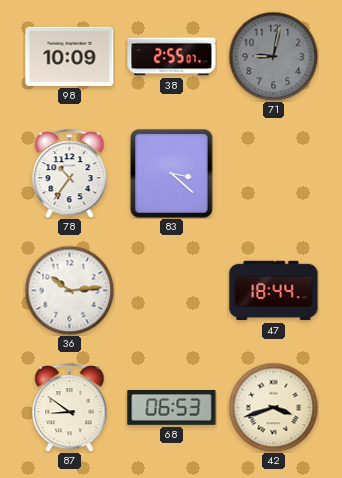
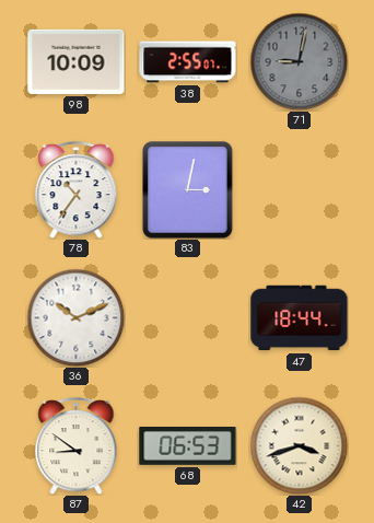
83: 3:22 -> 3:02
36: 10:14 -> 10:11
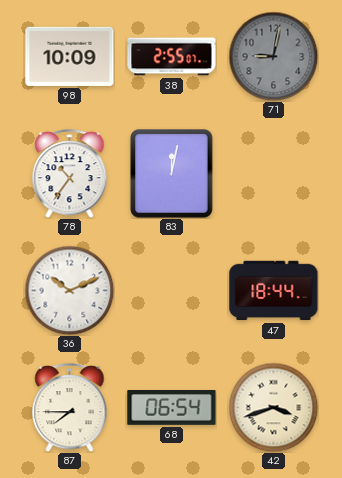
83: 3:02 -> 12:02
87: 8:51 -> 7:45
68: 06:53 -> 06:54
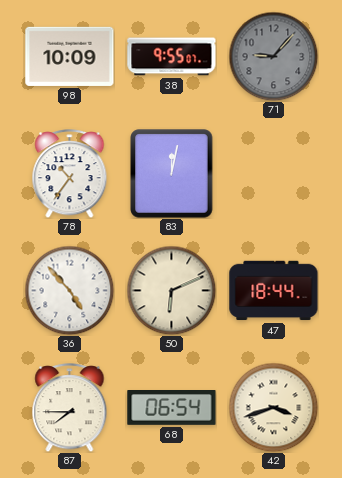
38: 2:55 -> 9:55
71: 9:02 -> 9:07
36: 10:11 -> 4:53
50: none -> 6:11
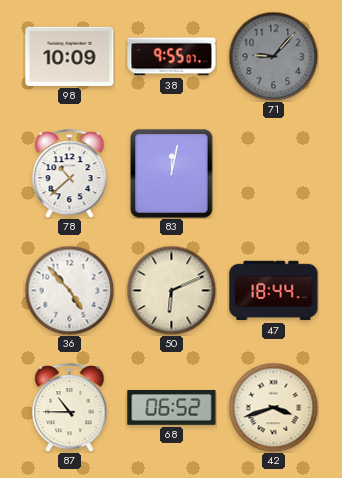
78: 10:36 -> 10:38
87: 7:45 -> 10:45
68: 06:54 -> 06:52
